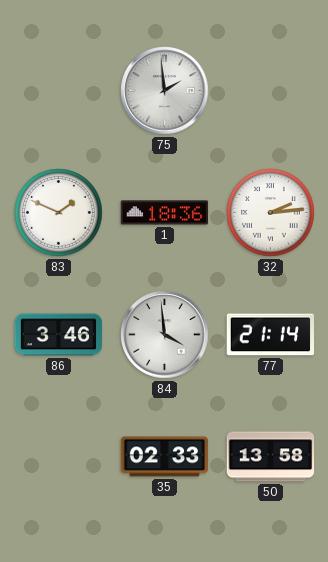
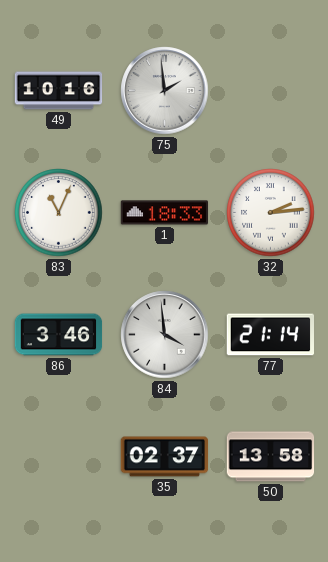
49: none -> 10:16
83: 1:49 -> 11:04
1: 18:36 -> 18:33
35: 02:33 -> 02:37
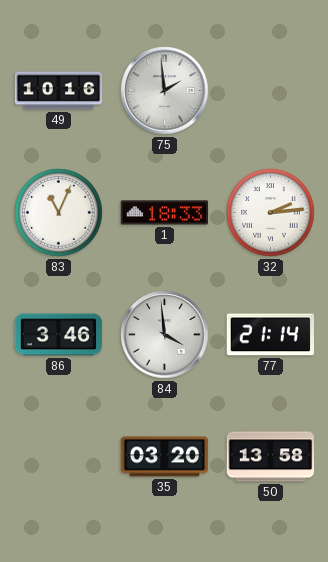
35: 02:37 -> 03:20
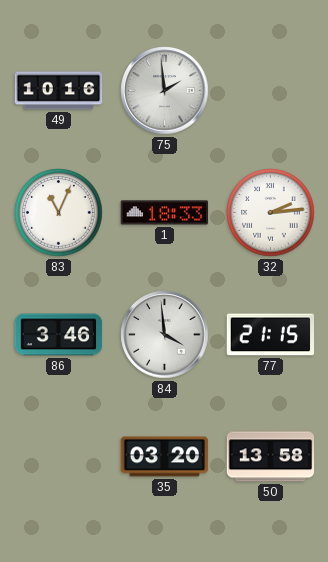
77: 21:14 -> 21:15
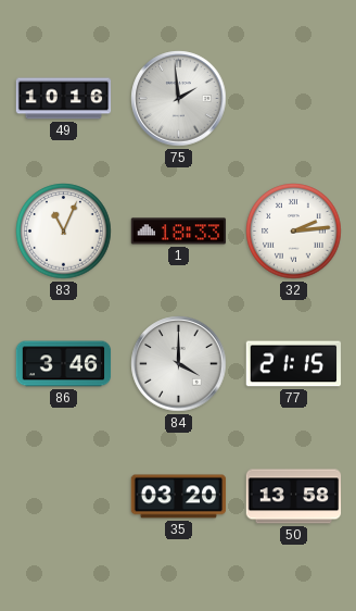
84: 3:59 -> 4:00
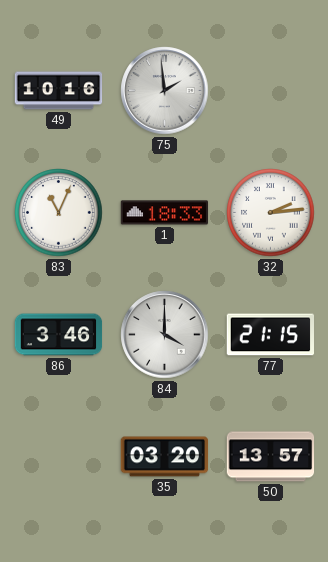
50: 13:58 -> 13:57
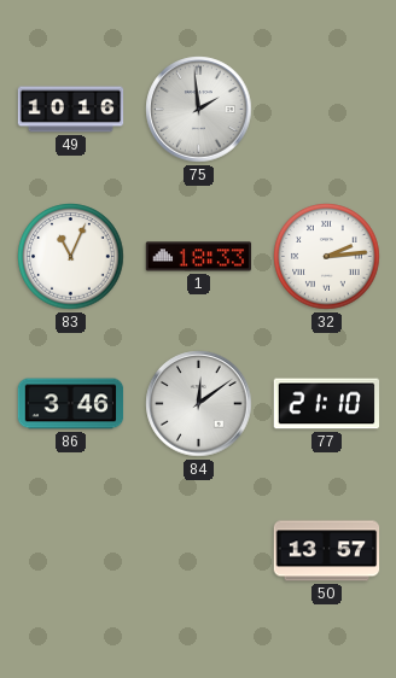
84: 4:00 -> 12:09
77: 21:15 -> 21:10
35: 03:20 -> none
